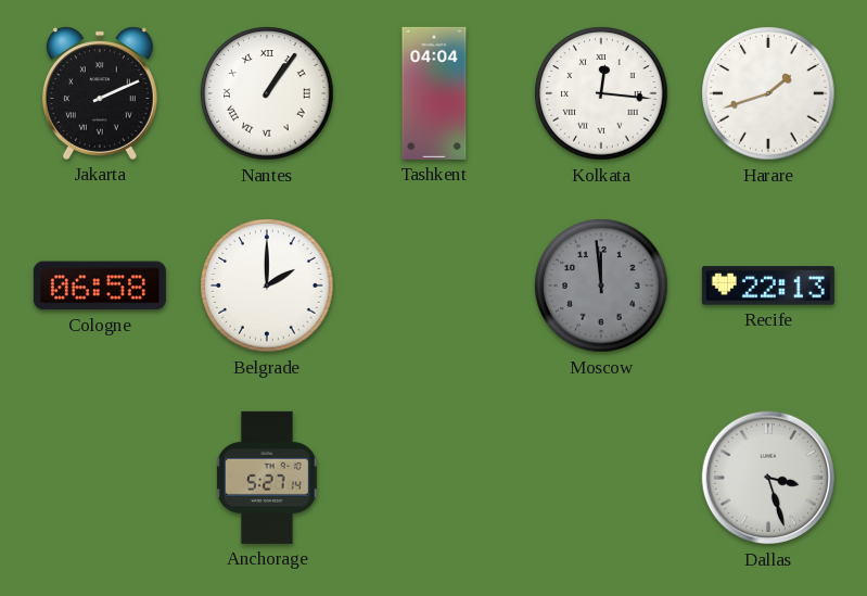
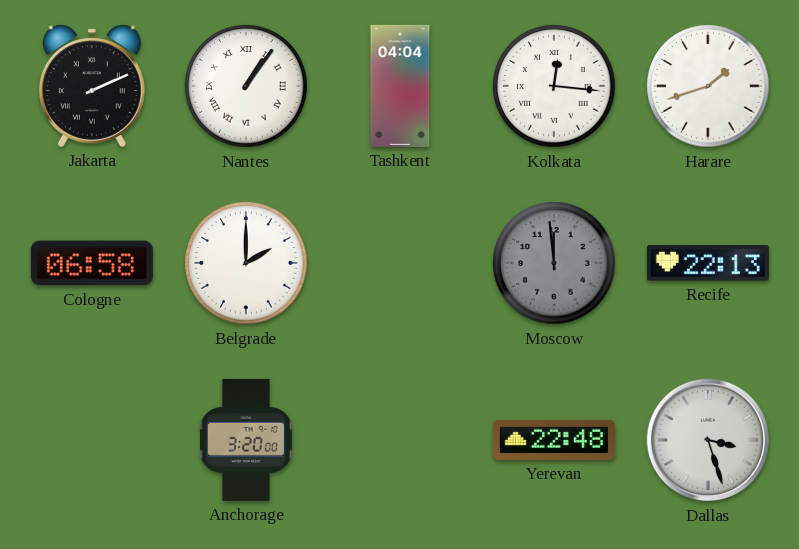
Anchorage: 5:27 -> 3:20
Yerevan: none -> 22:48
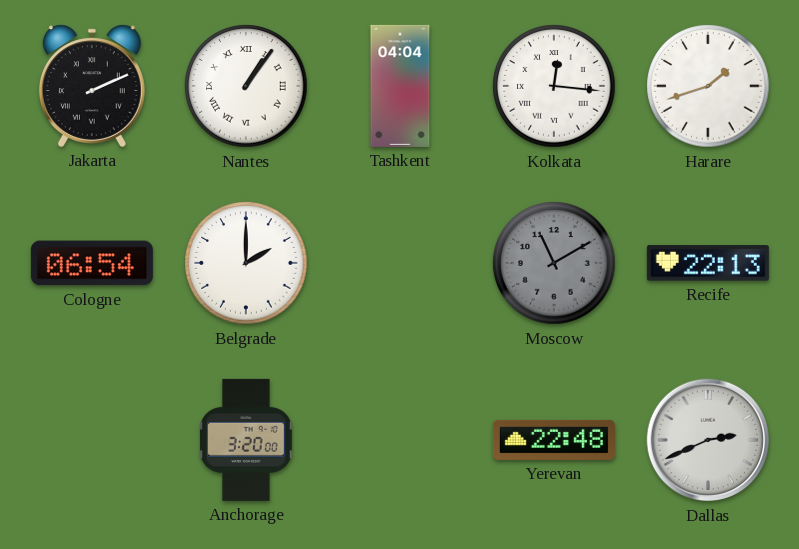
Cologne: 06:58 -> 06:54
Moscow: 11:59 -> 11:10
Dallas: 3:27 -> 2:41
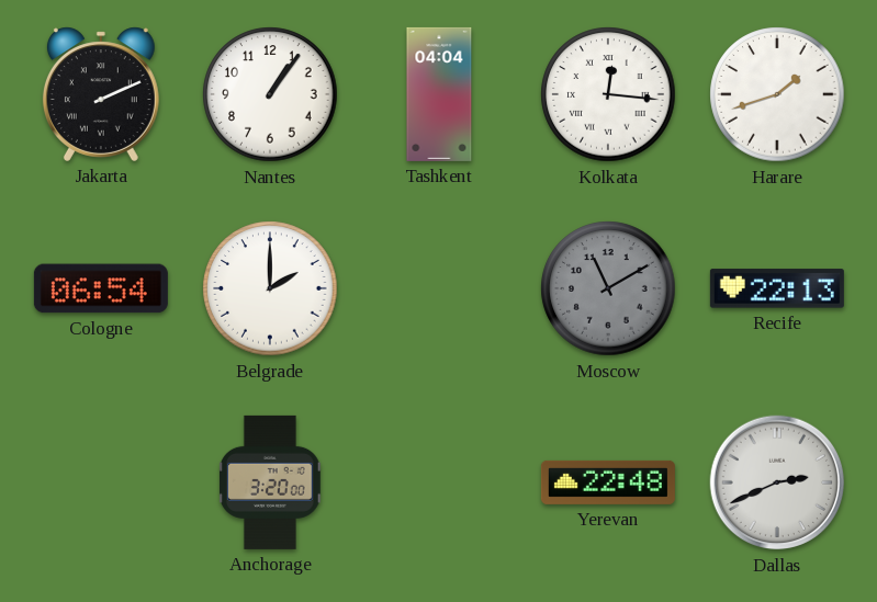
Nantes numerals: Roman -> Arabic
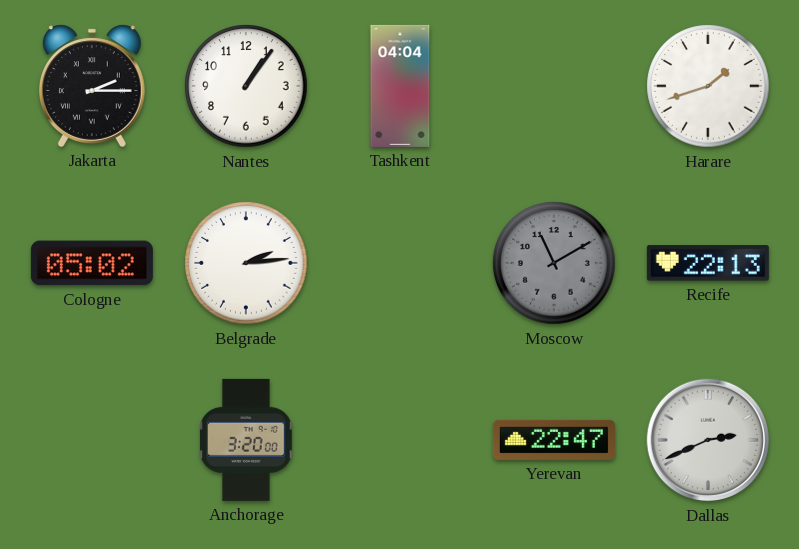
Jakarta: 2:11 -> 2:15
Kolkata: 12:16 -> none
Cologne: 06:54 -> 05:02
Belgrade: 2:00 -> 2:14
Yerevan: 22:48 -> 22:47
